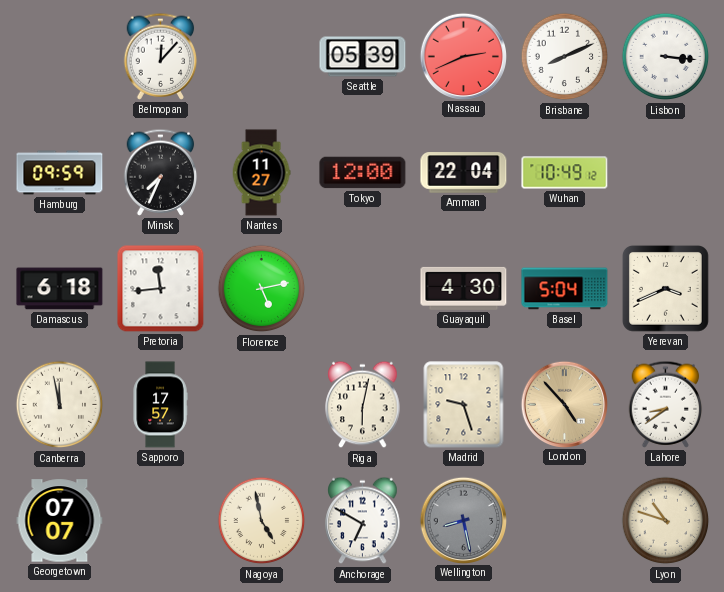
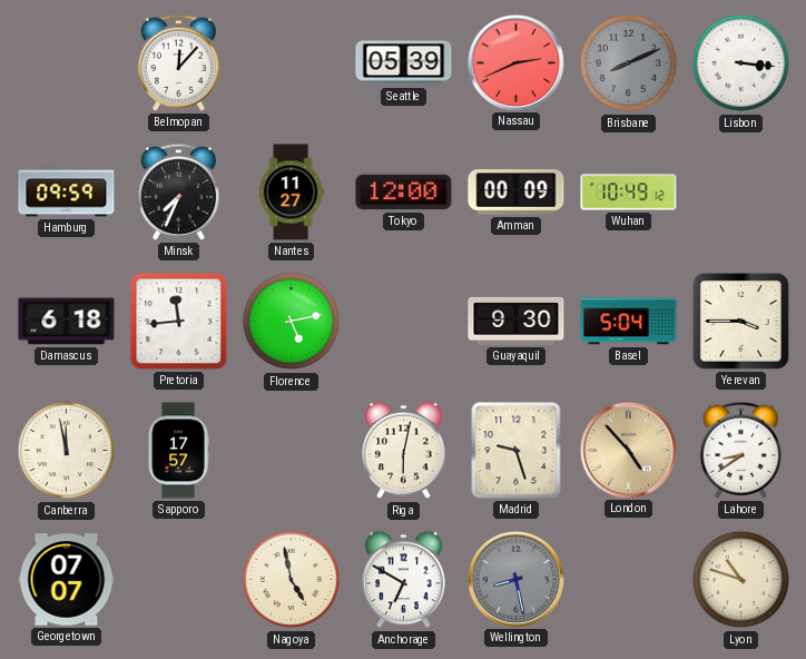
Brisbane dial: white -> grey
Amman: 22:04 -> 00:09
Guayaquil: 4:30 -> 9:30
Yerevan: 3:41 -> 3:45
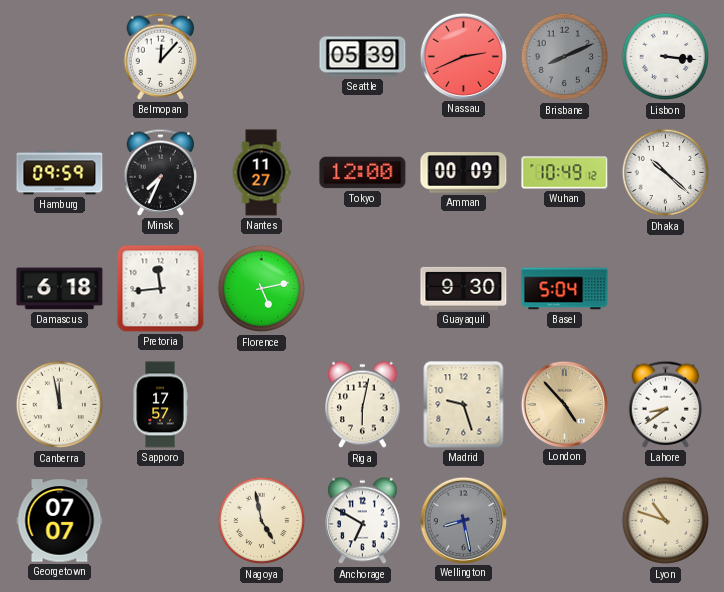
Dhaka: none -> 10:22
Yerevan: 3:45 -> none
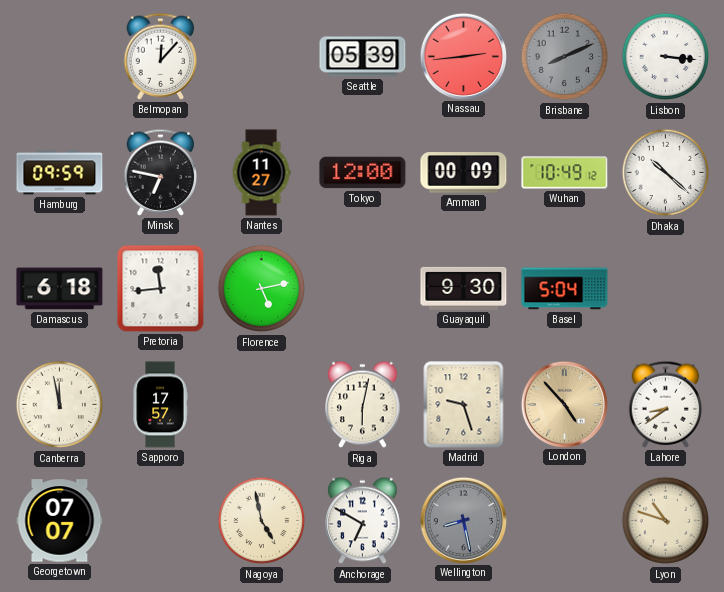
Nassau: 2:41 -> 2:44
Minsk: 7:34 -> 6:47
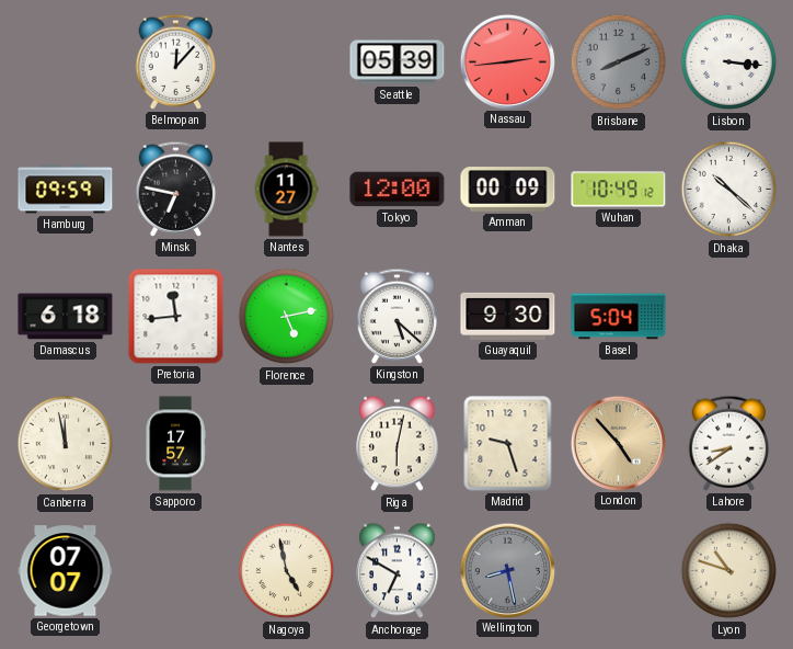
Kingston: none -> 5:22
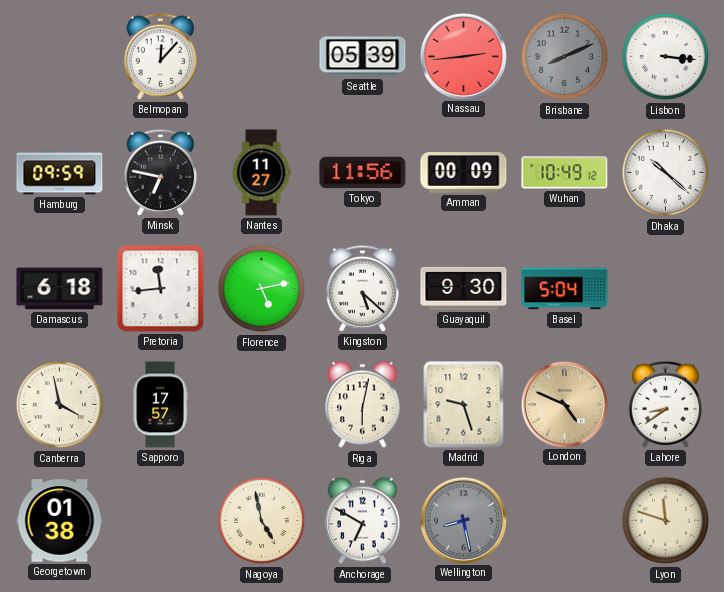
Tokyo: 12:00 -> 11:56
Canberra: 11:58 -> 3:58
London: 4:53 -> 4:49
Georgetown: 07:07 -> 01:38
Lyon: 10:48 -> 11:48
